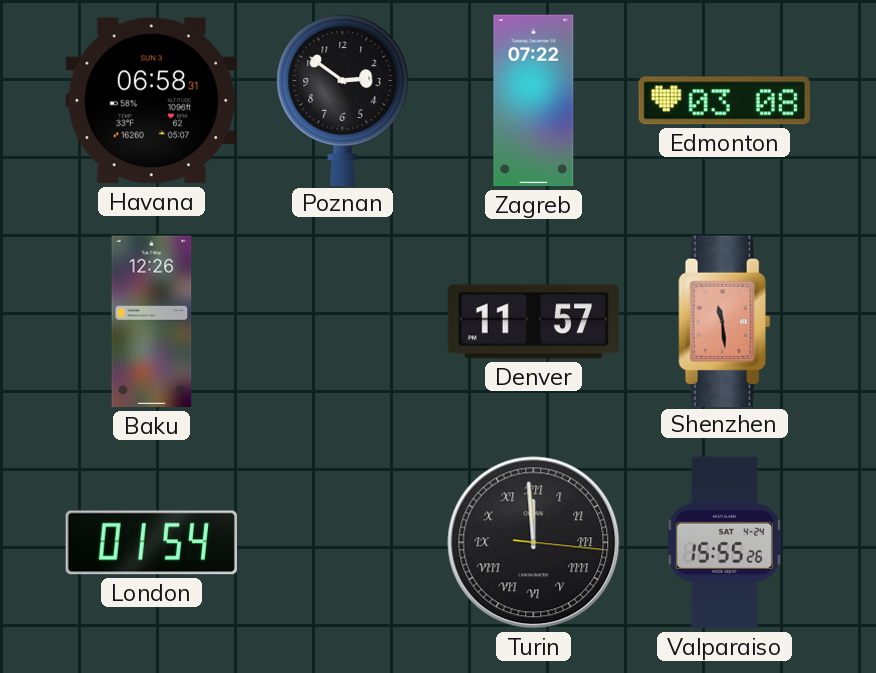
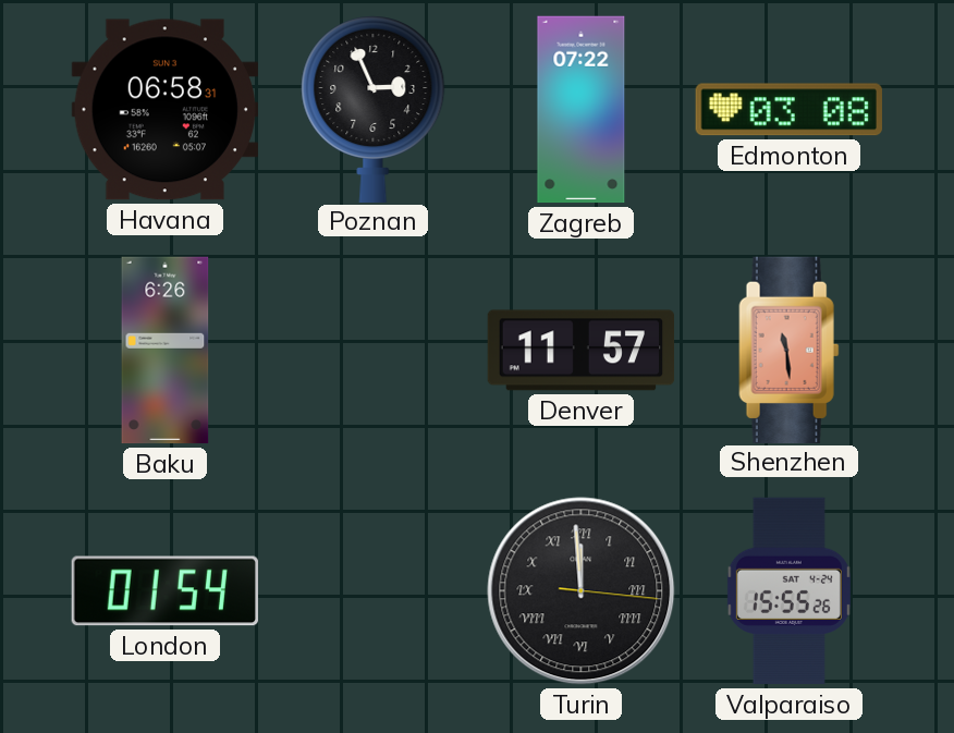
Poznan: 2:51 -> 2:56
Baku: 12:26 -> 6:26
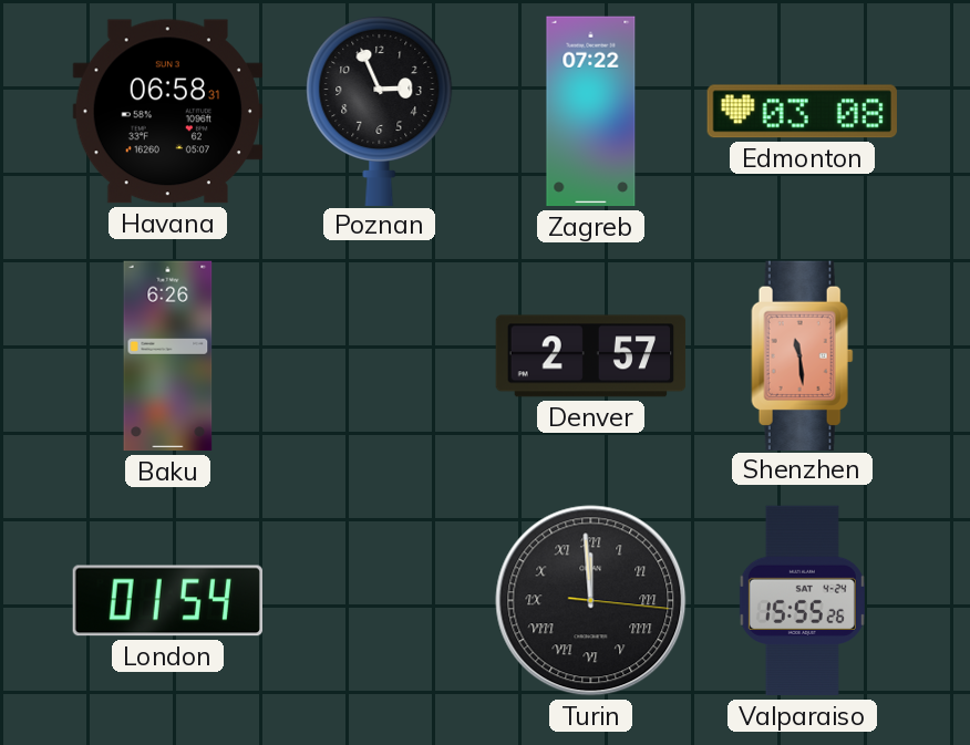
Denver: 11:57 -> 2:57
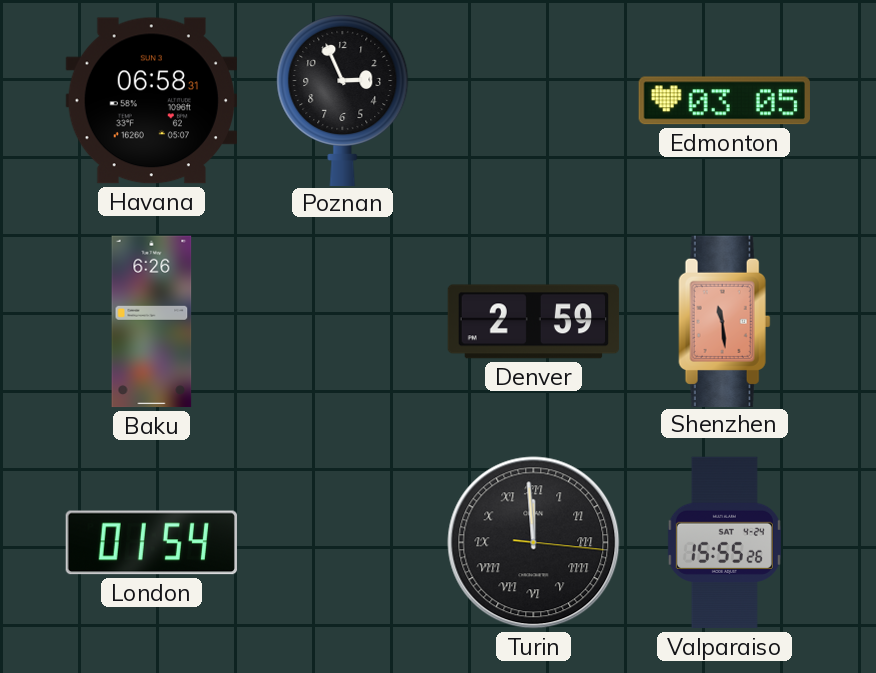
Zagreb: 07:22 -> none
Edmonton: 03:08 -> 03:05
Denver: 2:57 -> 2:59
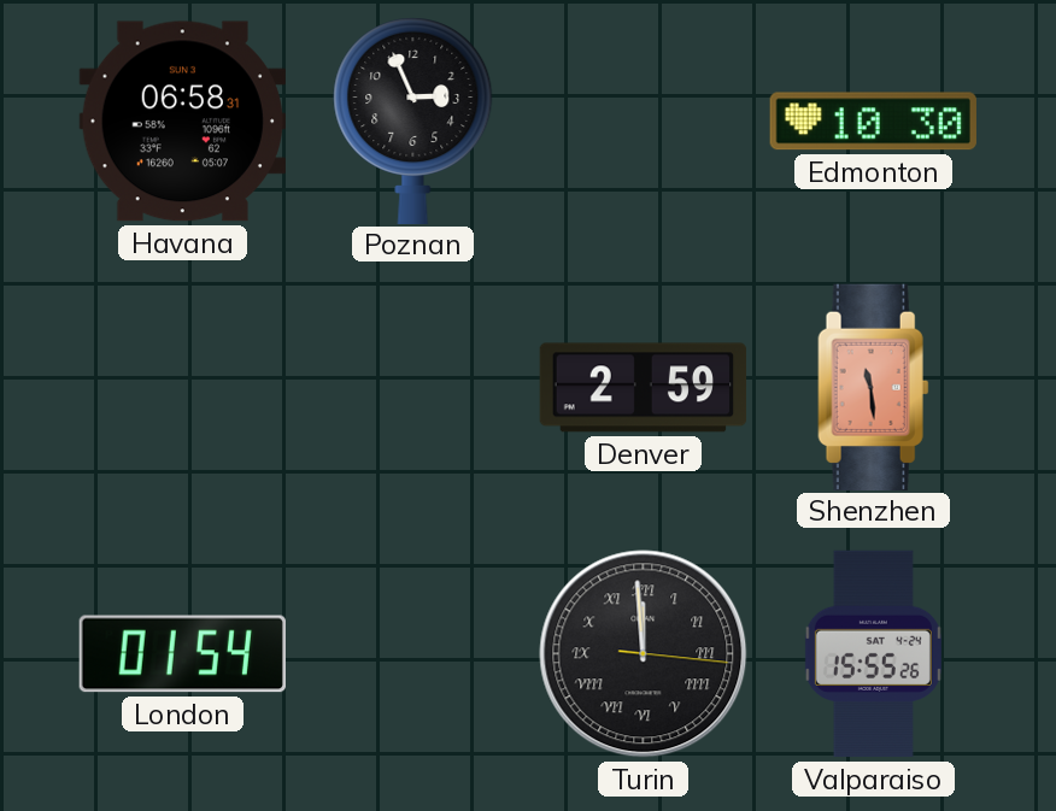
Edmonton: 03:05 -> 10:30
Baku: 6:26 -> none
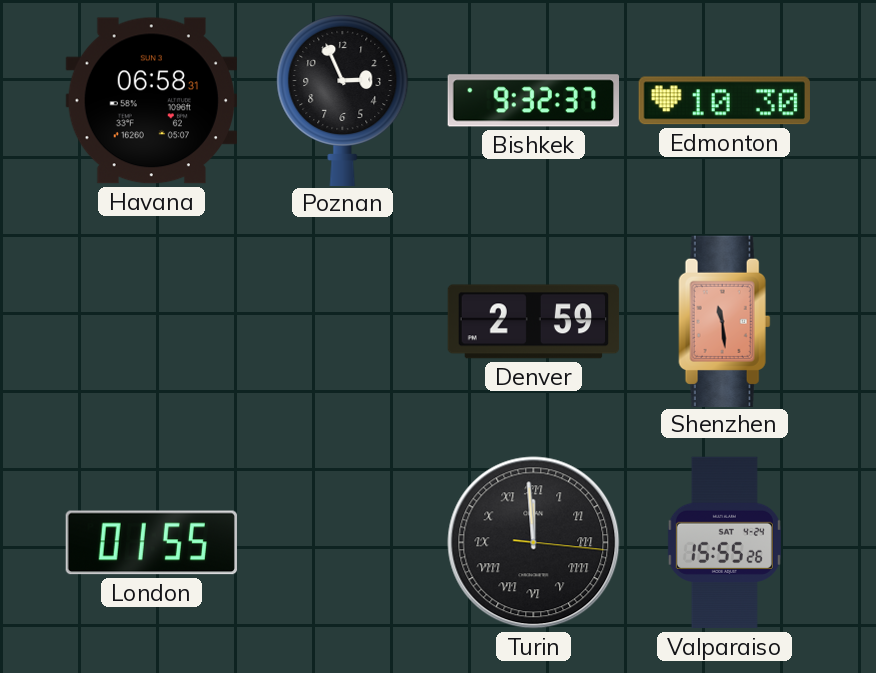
Bishkek: none -> 9:32
London: 01:54 -> 01:55
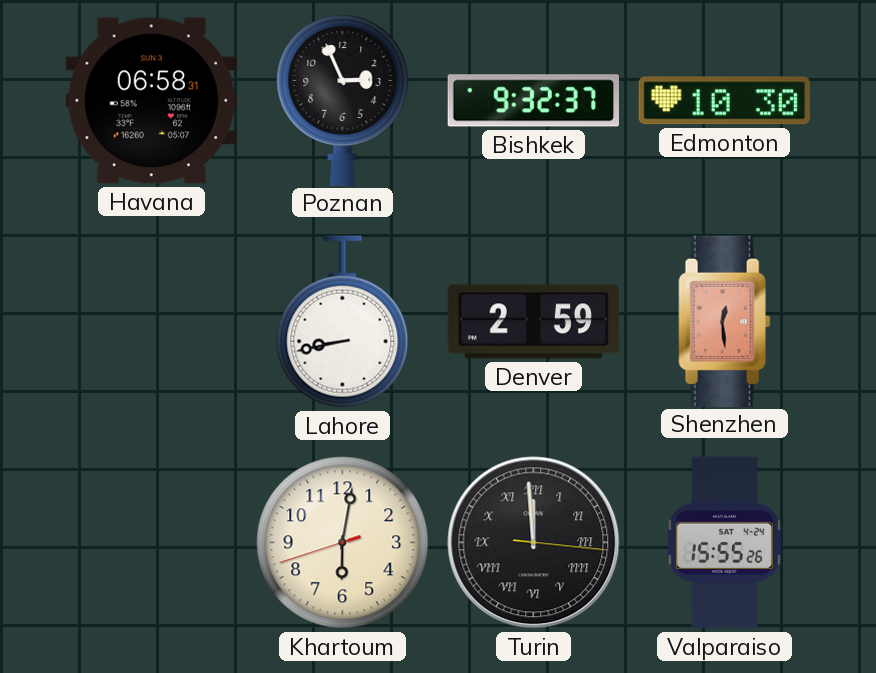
Lahore: none -> 8:43
Shenzhen: 11:29 -> 12:29
London: 01:55 -> none
Khartoum: none -> 6:01
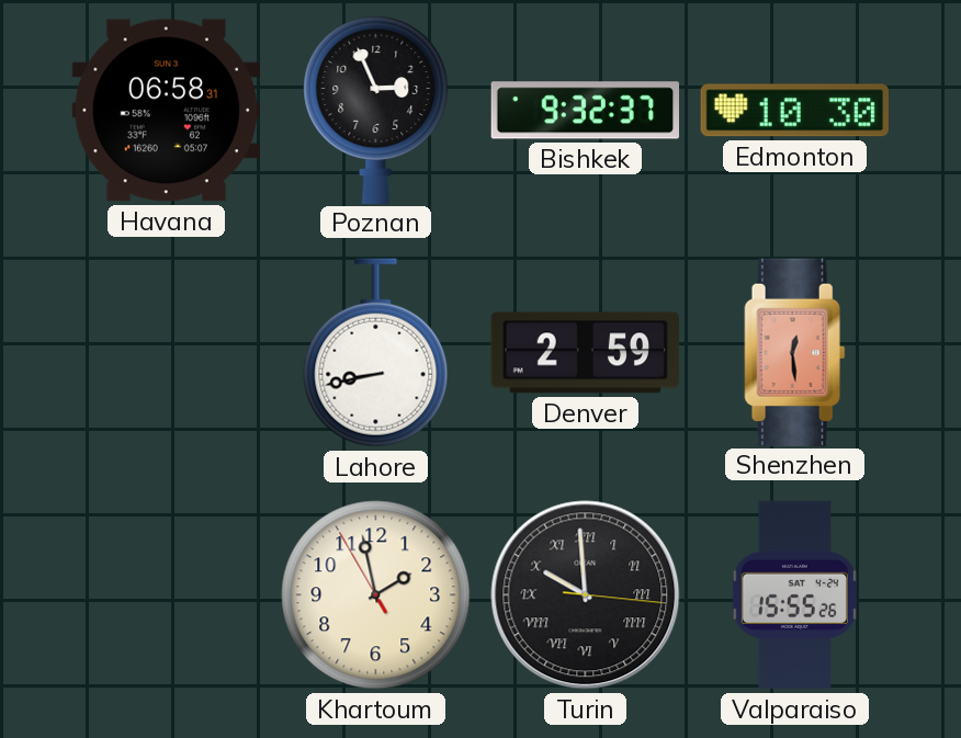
Khartoum: 6:01 -> 1:57
Turin: 11:59 -> 9:59
